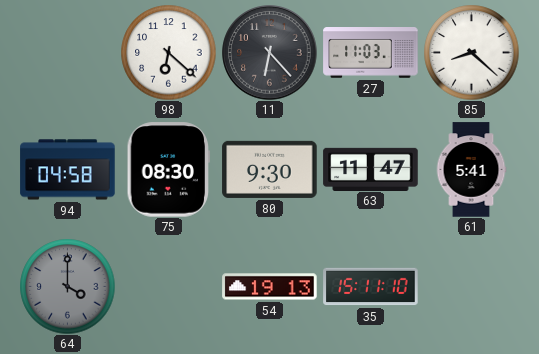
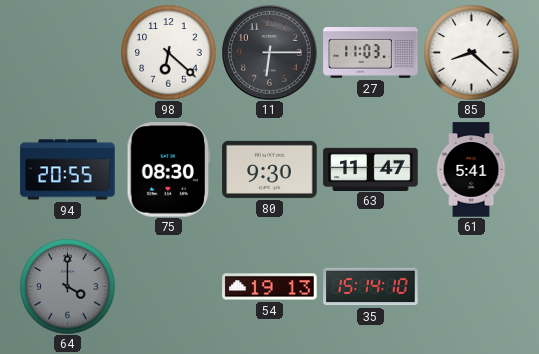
11: 6:23 -> 6:15
94: 04:58 -> 20:55
35: 15:11 -> 15:14
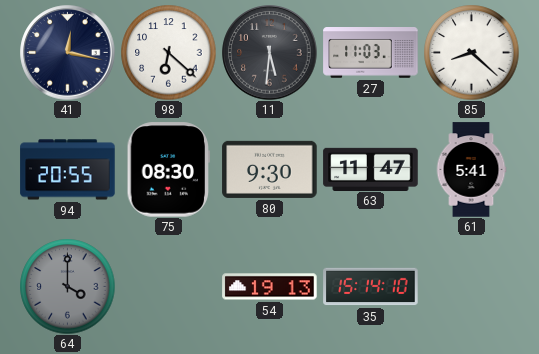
41: none -> 12:17
11: 6:15 -> 5:31
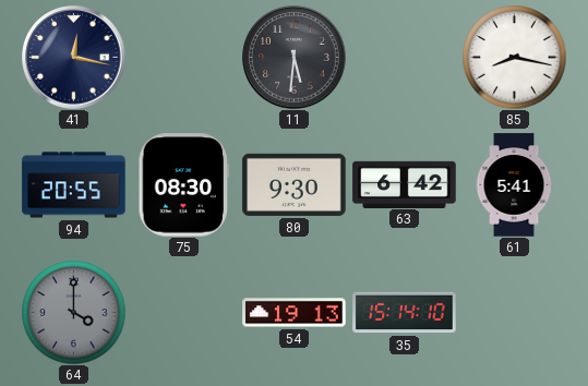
98: 6:22 -> none
27: 11:03 -> none
85: 8:22 -> 8:17
63: 11:47 -> 6:42
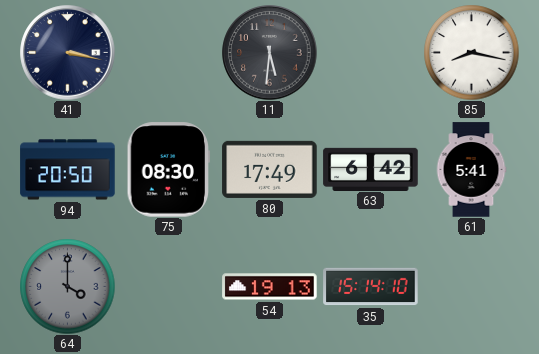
41: 12:17 -> 3:17
94: 20:55 -> 20:50
80: 9:30 -> 17:49
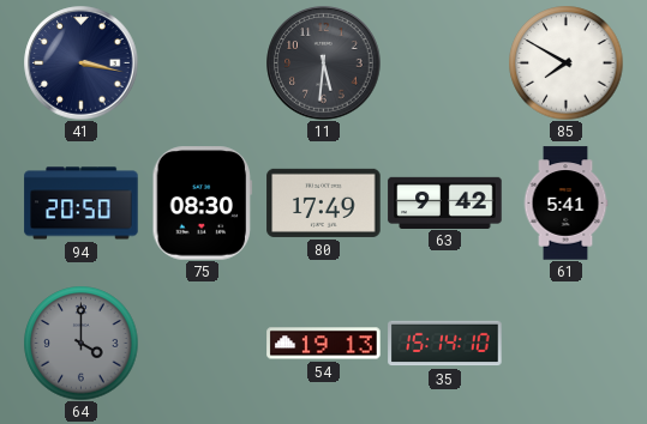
85: 8:17 -> 7:50
63: 6:42 -> 9:42
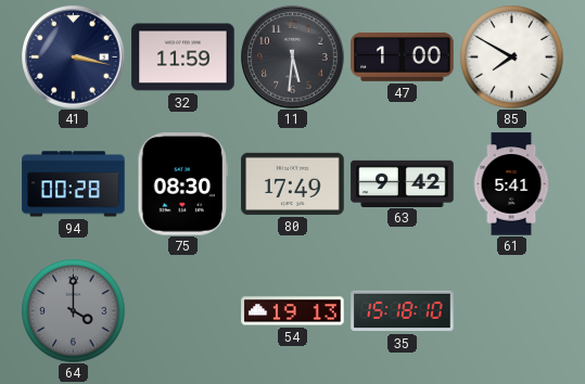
32: none -> 11:59
47: none -> 1:00
94: 20:50 -> 00:28
35: 15:14 -> 15:18
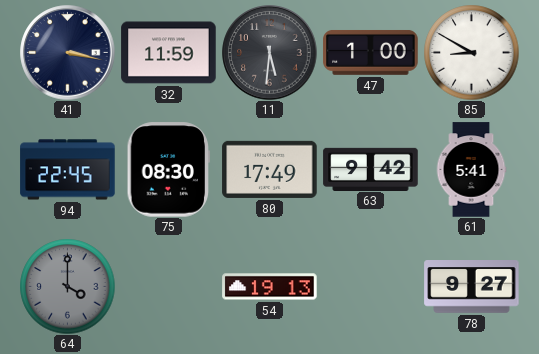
85: 7:50 -> 8:50
94: 00:28 -> 22:45
35: 15:18 -> none
78: none -> 9:27
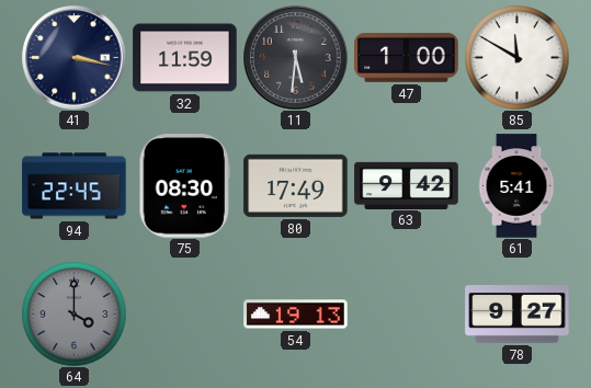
85: 8:50 -> 11:50
